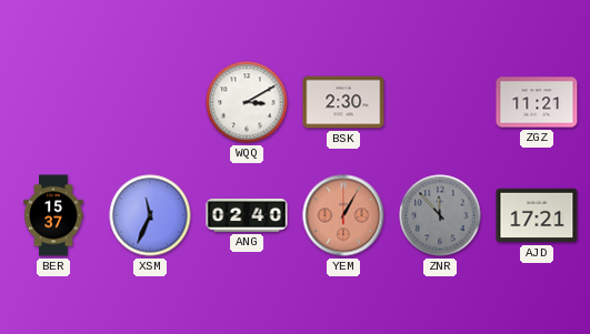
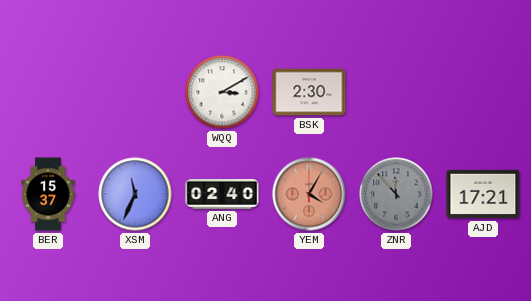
ZGZ: 11:21 -> none
YEM: 1:05 -> 4:05
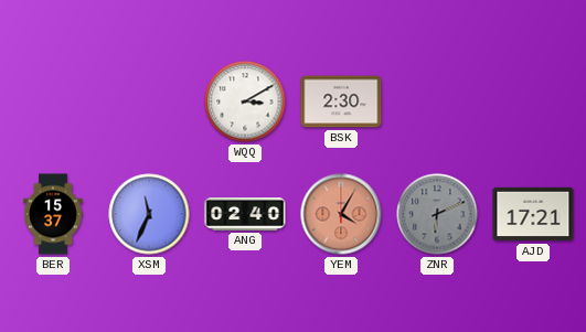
ZNR: 11:53 -> 6:11
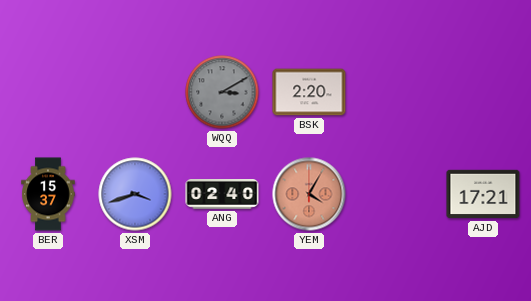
WQQ dial: white -> grey
BSK: 2:30 -> 2:20
XSM: 11:34 -> 3:42
ZNR: 6:11 -> none
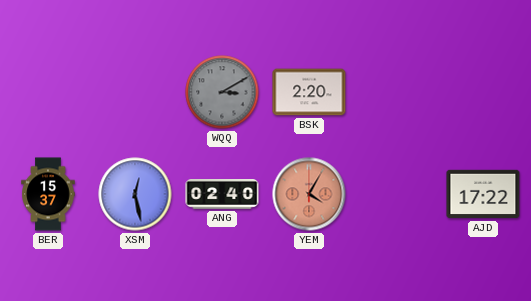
XSM: 3:42 -> 12:28
AJD: 17:21 -> 17:22
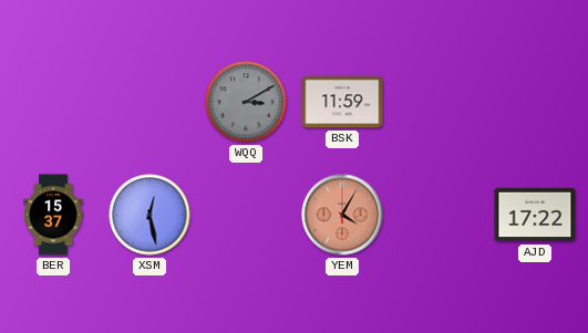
BSK: 2:20 -> 11:59
ANG: 02:40 -> none
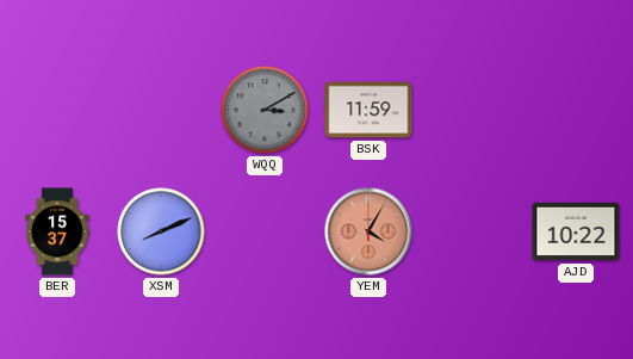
XSM: 12:28 -> 8:11
AJD: 17:22 -> 10:22
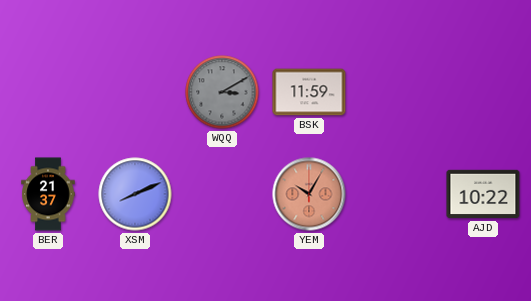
BER: 15:37 -> 21:37
YEM: 4:05 -> 10:05
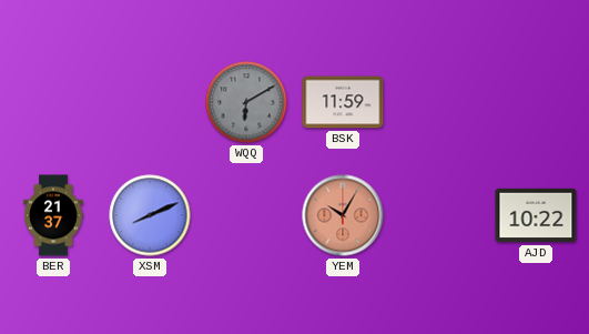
WQQ: 3:10 -> 6:10
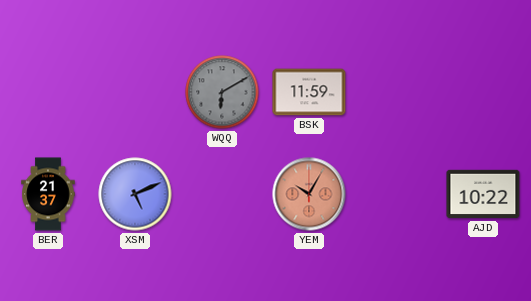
XSM: 8:11 -> 5:11
